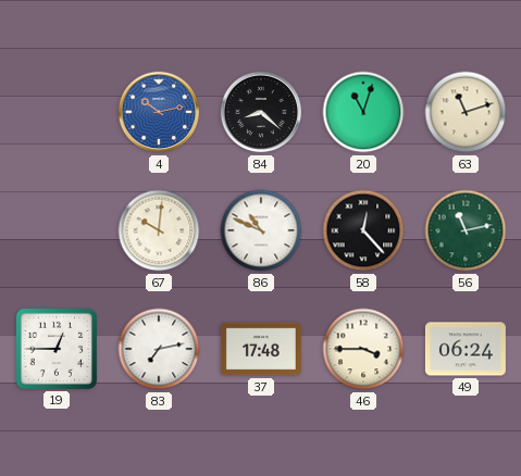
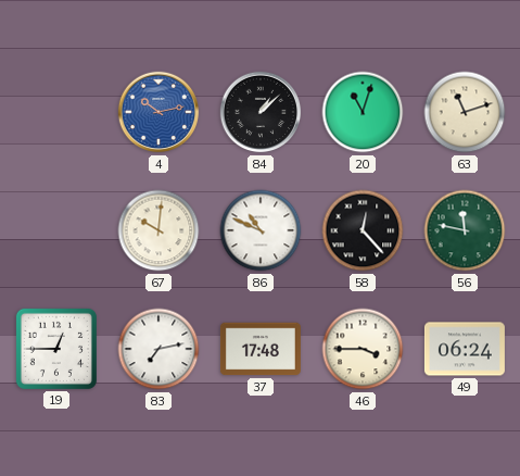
84: 8:22 -> 1:08
56: 11:13 -> 11:47
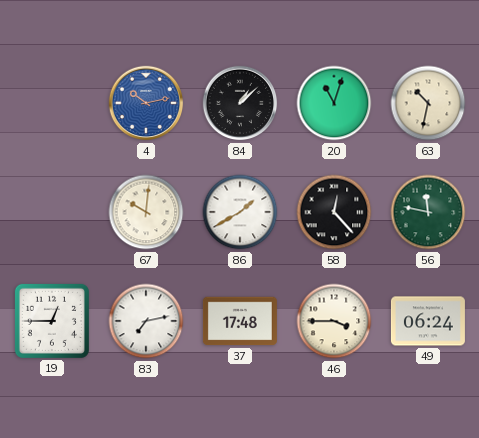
63: 11:12 -> 10:32
86: 10:49 -> 1:40
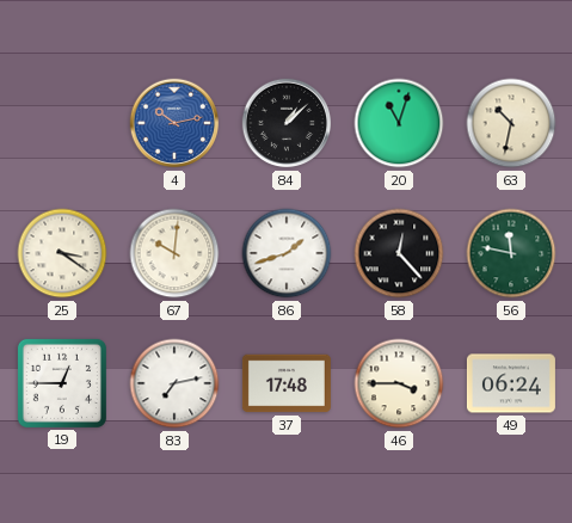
25: none -> 3:21
86: 1:40 -> 1:42
